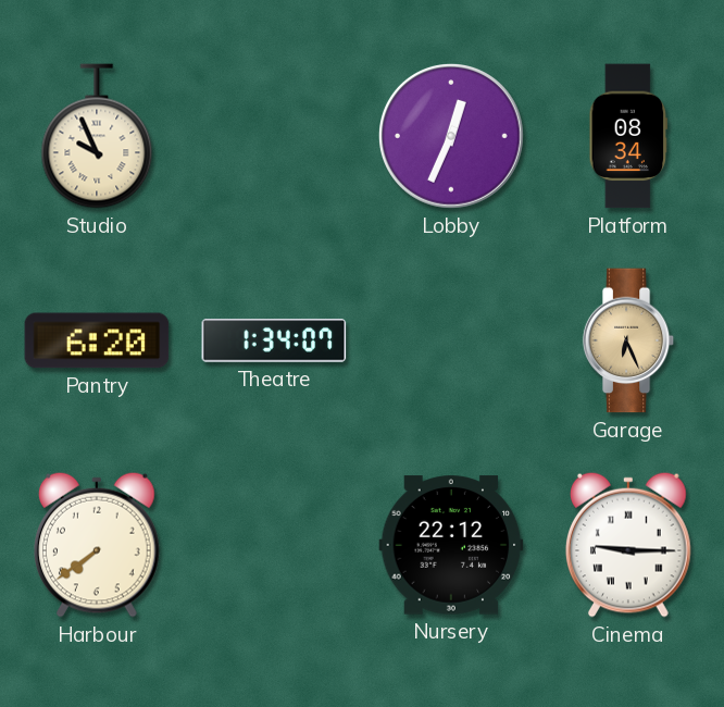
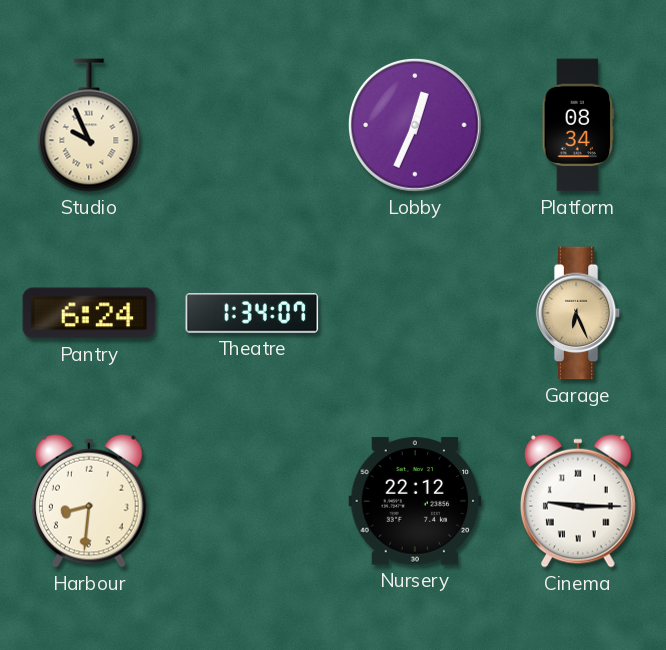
Pantry: 6:20 -> 6:24
Harbour: 7:39 -> 8:31
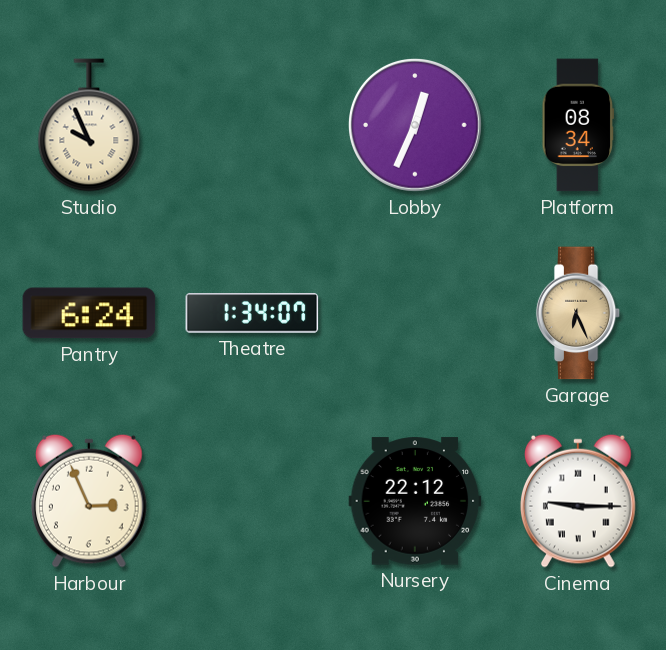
Harbour: 8:31 -> 2:56
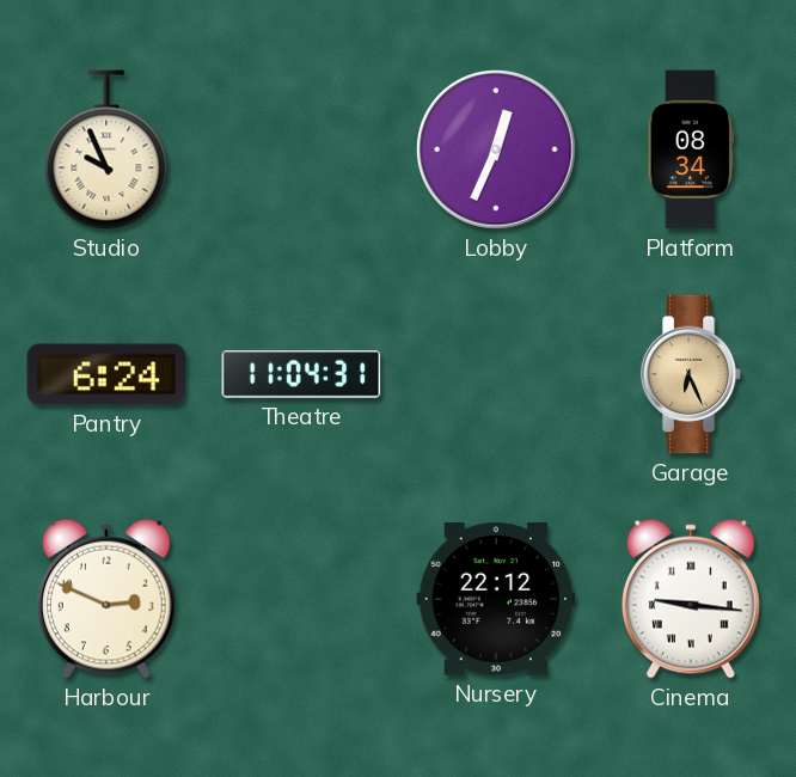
Theatre: 1:34 -> 11:04
Harbour: 2:56 -> 2:49
Cinema: 9:15 -> 9:16
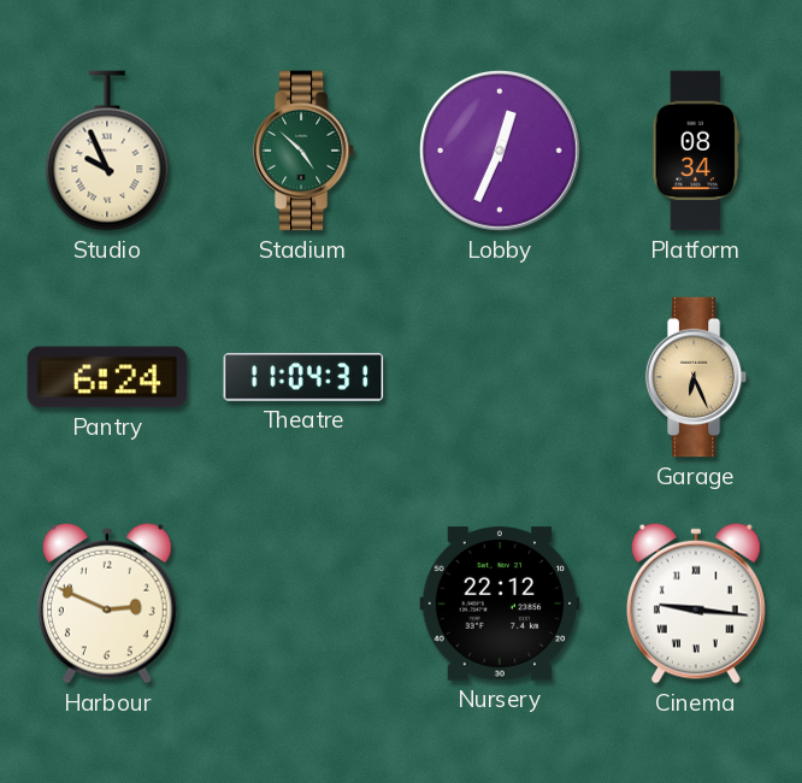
Stadium: none -> 4:52
